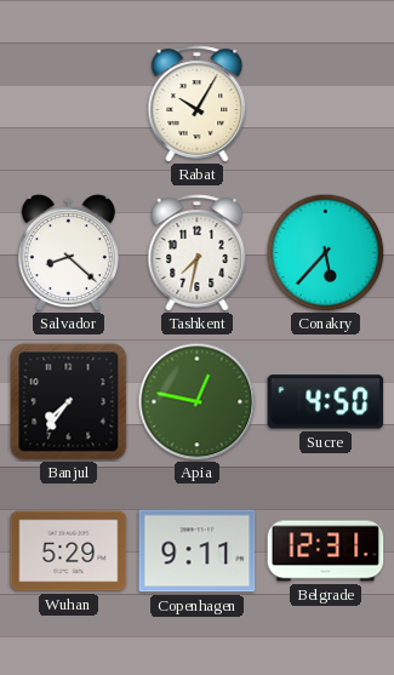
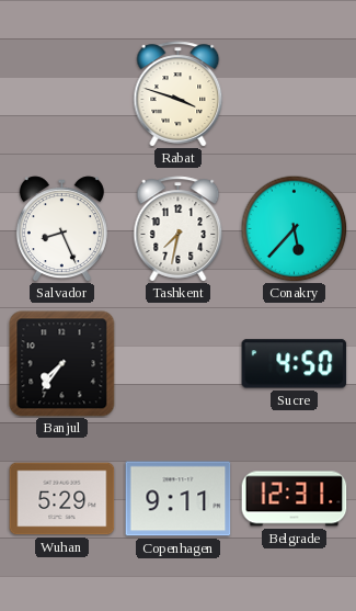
Rabat: 10:05 -> 3:48
Salvador: 8:22 -> 8:26
Apia: 12:47 -> none
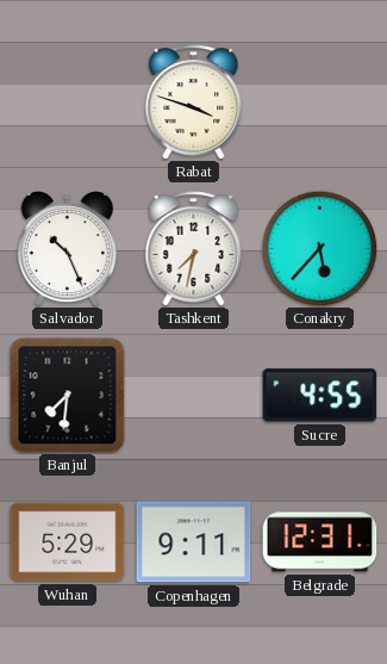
Salvador: 8:26 -> 10:26
Banjul: 7:36 -> 7:31
Sucre: 4:50 -> 4:55
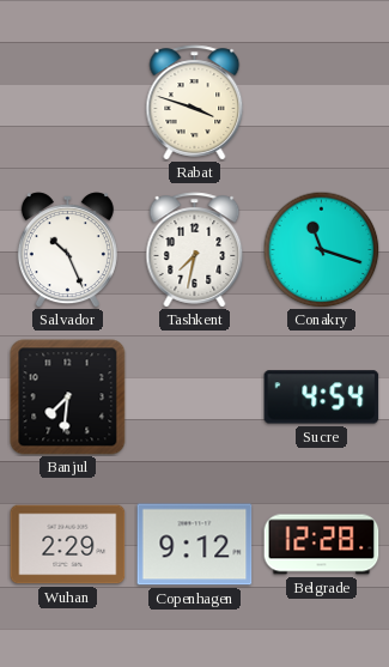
Conakry: 5:37 -> 11:18
Sucre: 4:55 -> 4:54
Wuhan: 5:29 -> 2:29
Copenhagen: 9:11 -> 9:12
Belgrade: 12:31 -> 12:28
